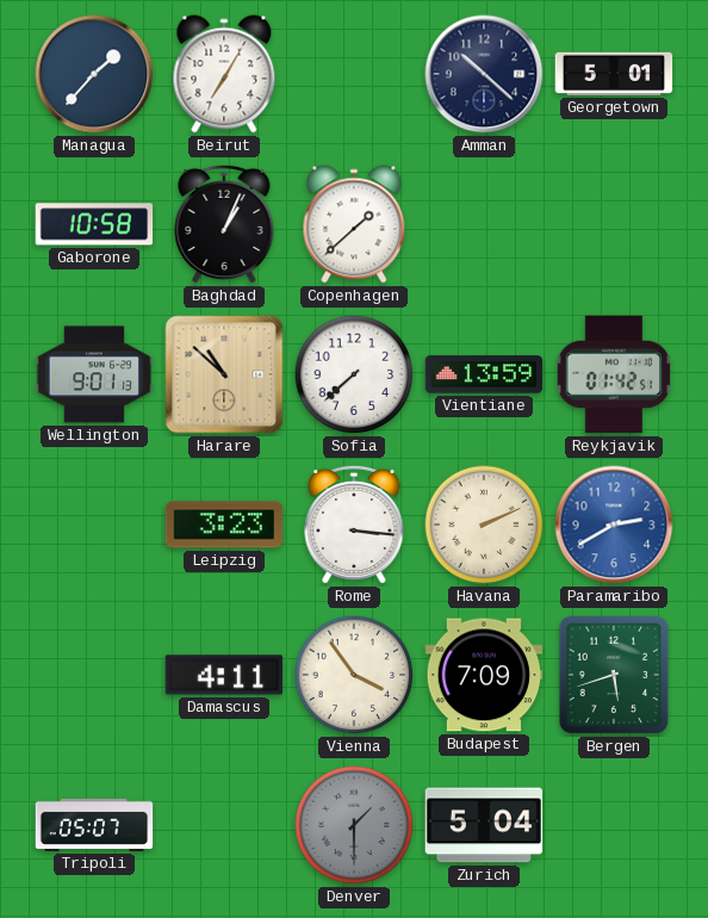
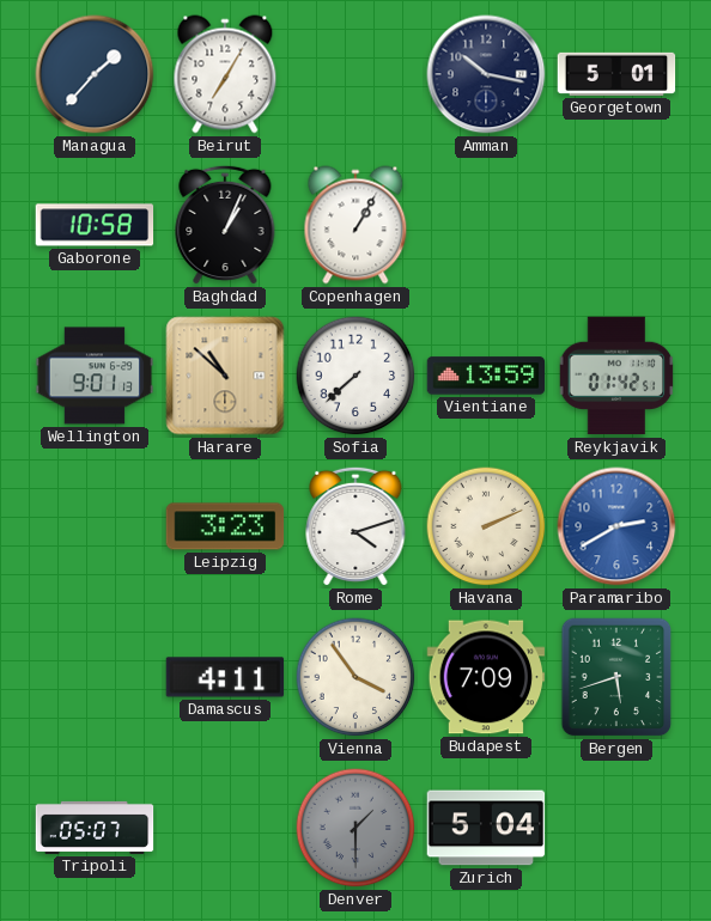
Amman: 10:22 -> 10:17
Copenhagen: 1:38 -> 1:05
Rome: 3:16 -> 4:12
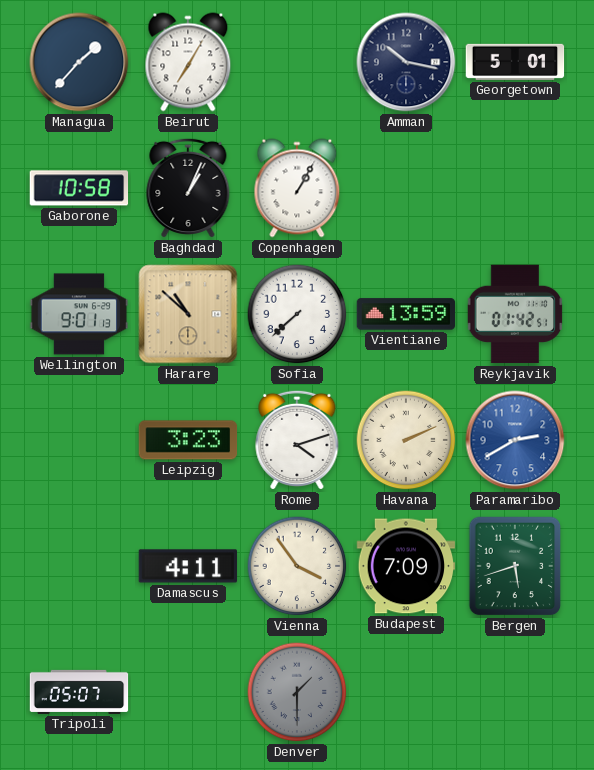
Zurich: 5:04 -> none
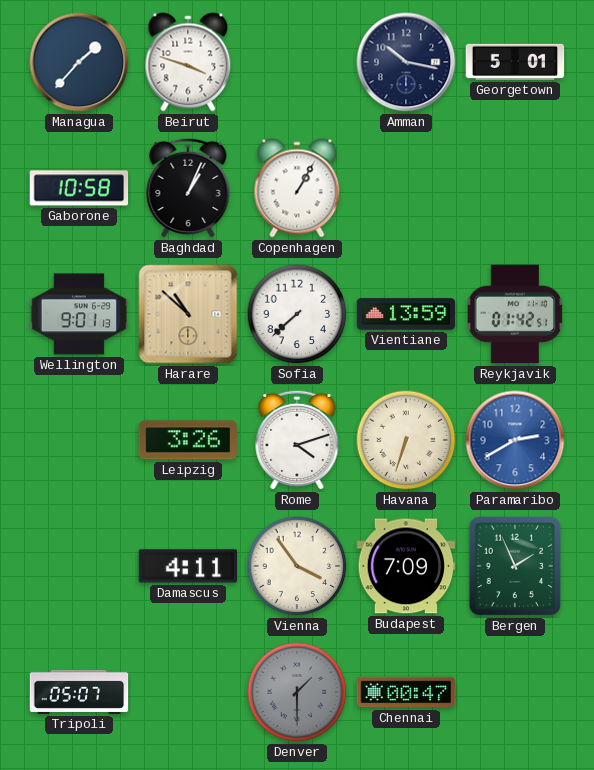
Beirut: 7:05 -> 3:48
Leipzig: 3:23 -> 3:26
Havana: 2:11 -> 6:33
Bergen: 5:42 -> 1:56
Chennai: none -> 00:47
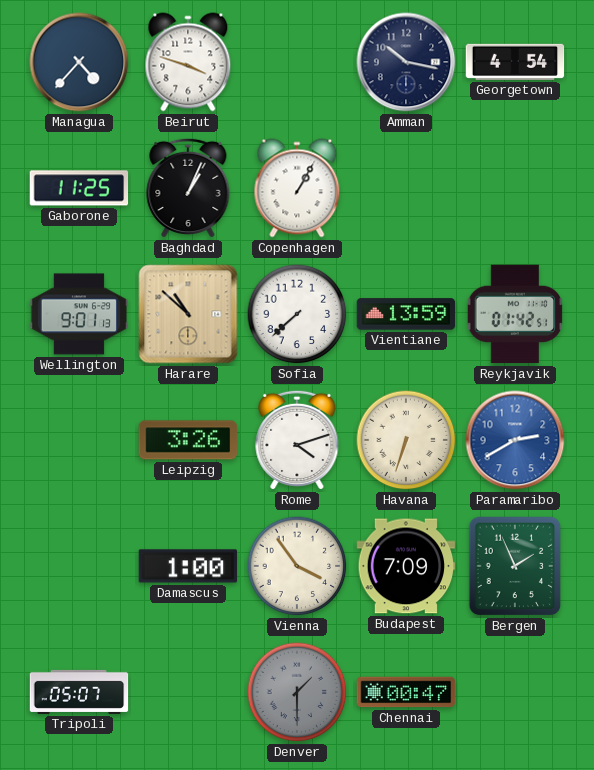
Managua: 1:37 -> 4:37
Georgetown: 5:01 -> 4:54
Gaborone: 10:58 -> 11:25
Damascus: 4:11 -> 1:00
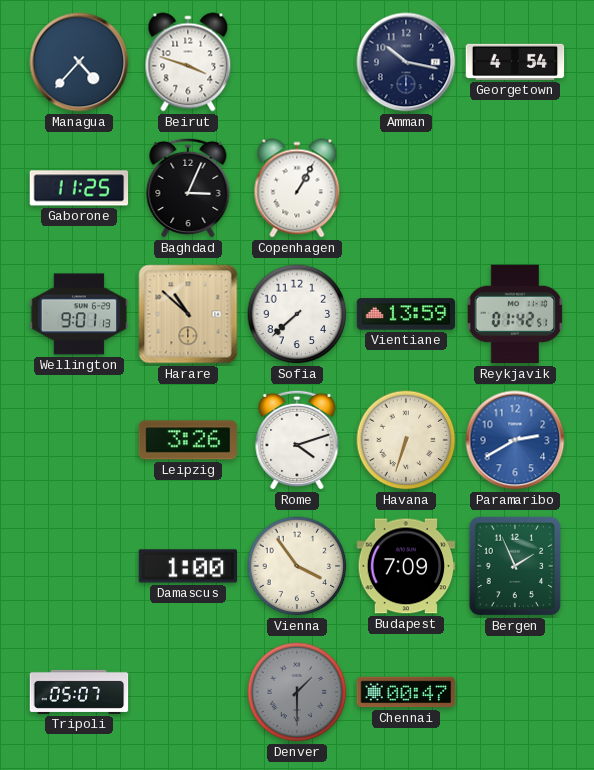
Baghdad: 1:04 -> 3:04
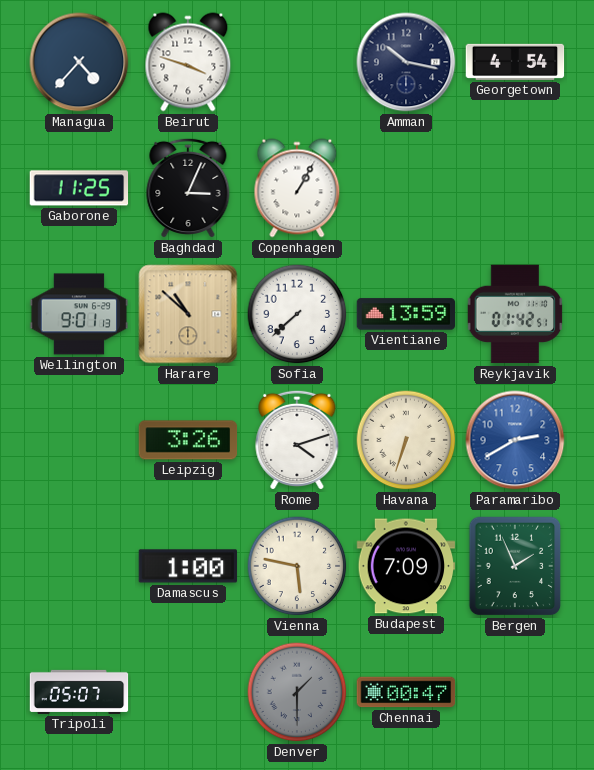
Vienna: 3:54 -> 5:47
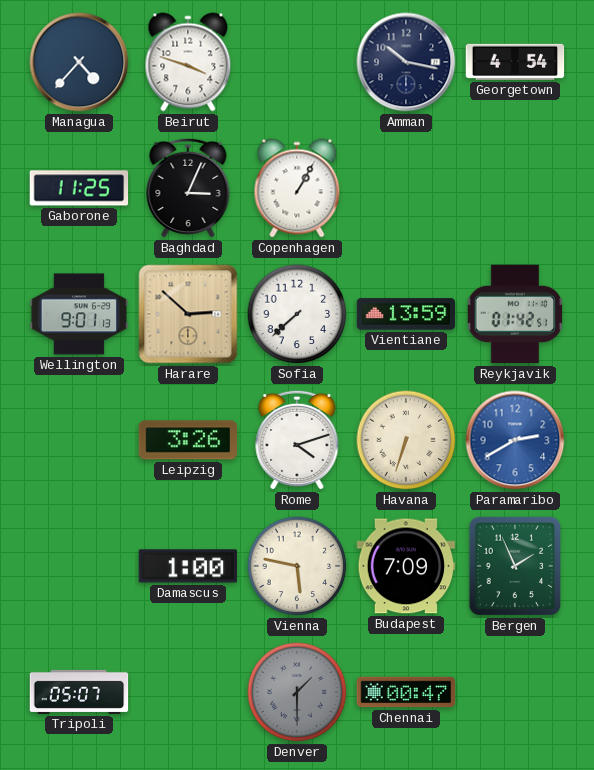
Harare: 10:52 -> 2:52
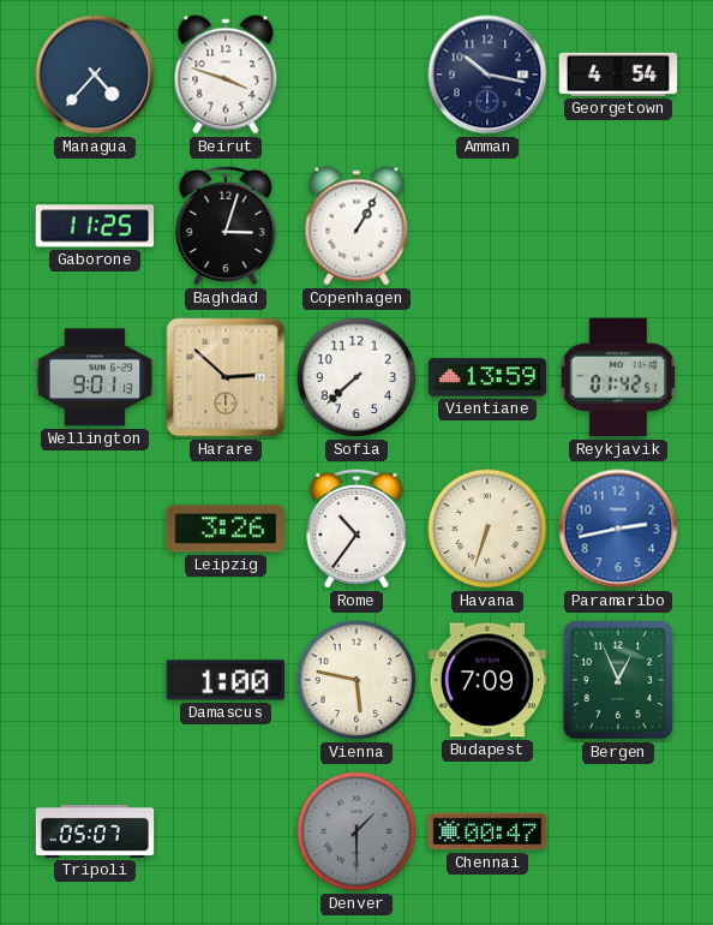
Baghdad: 3:04 -> 3:03
Rome: 4:12 -> 10:36
Paramaribo: 2:40 -> 2:43
Bergen: 1:56 -> 12:56
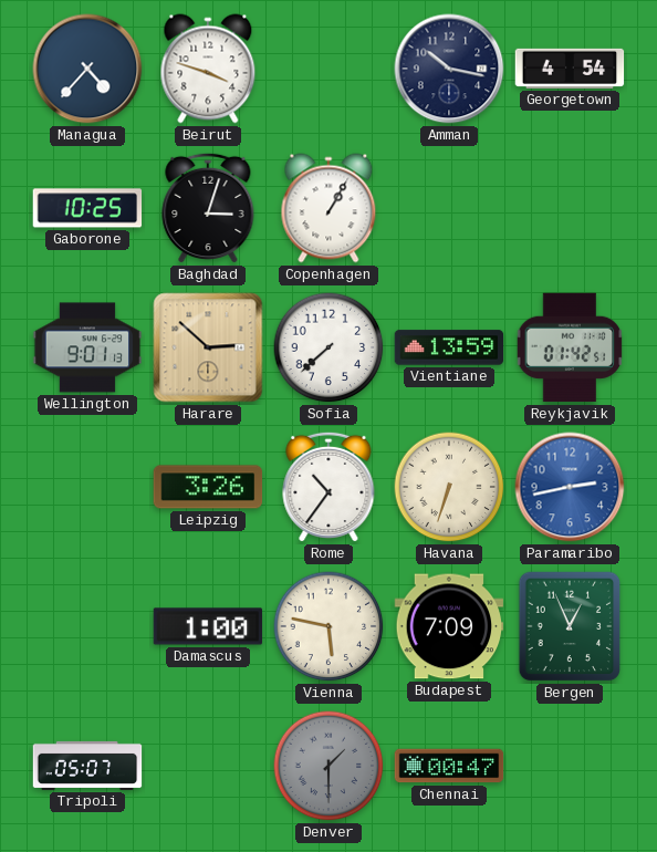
Gaborone: 11:25 -> 10:25
